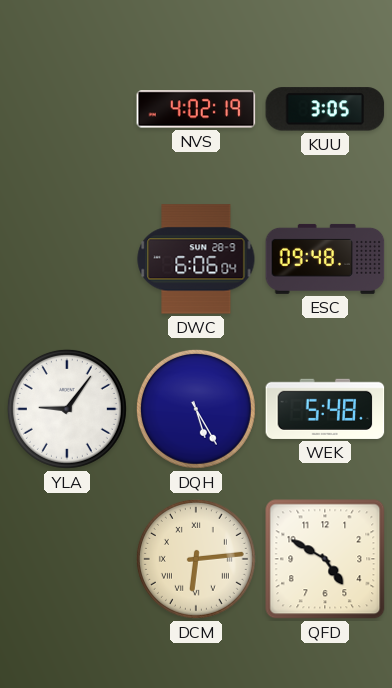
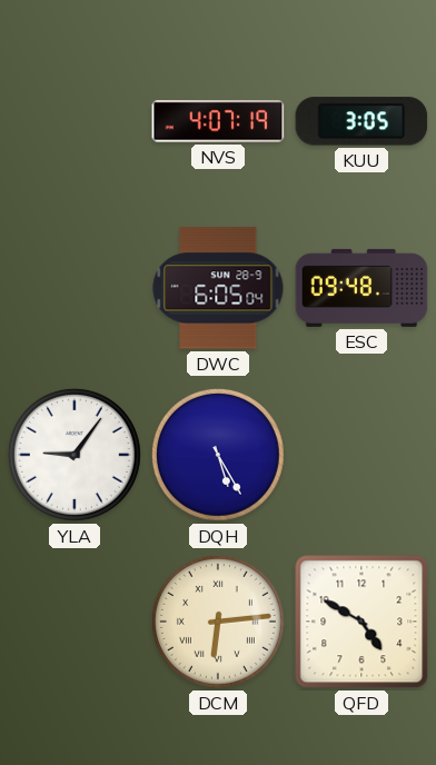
NVS: 4:02 -> 4:07
DWC: 6:06 -> 6:05
WEK: 5:48 -> none
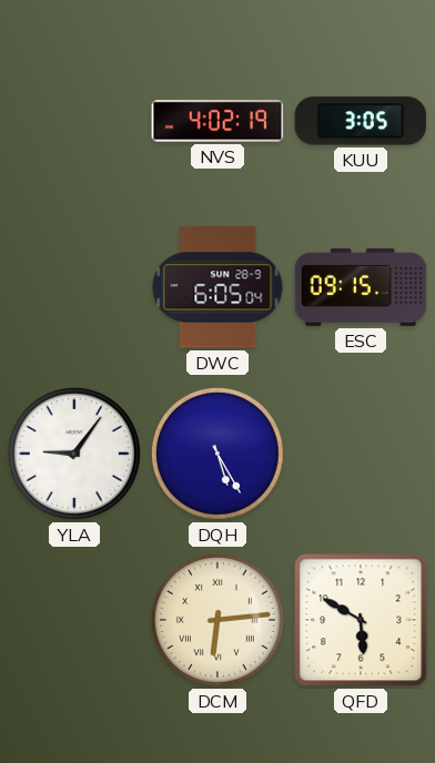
NVS: 4:07 -> 4:02
ESC: 09:48 -> 09:15
QFD: 4:50 -> 5:50
